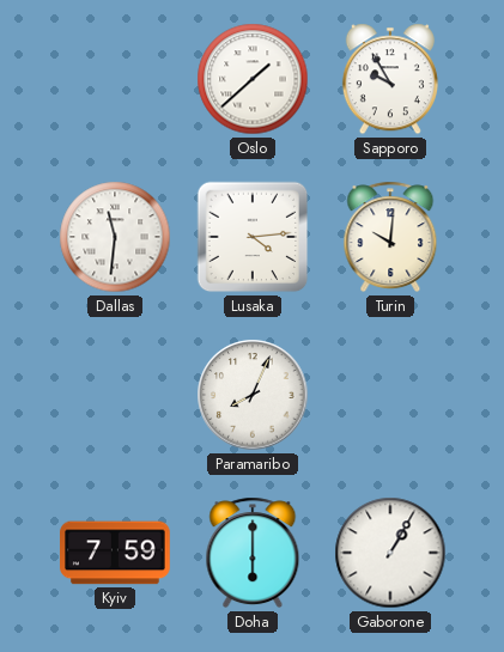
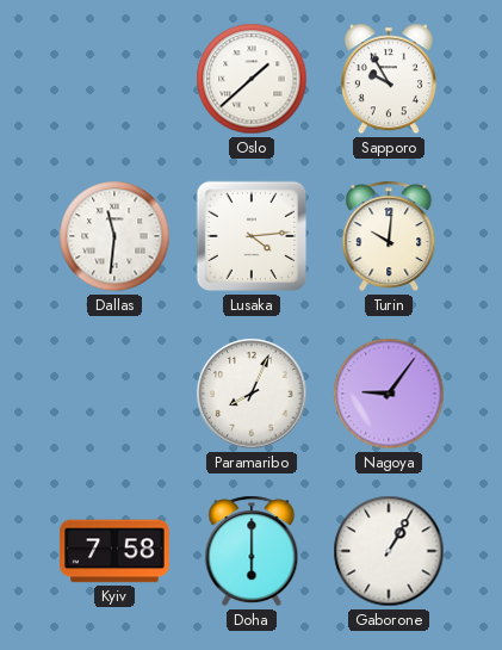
Nagoya: none -> 9:06
Kyiv: 7:59 -> 7:58
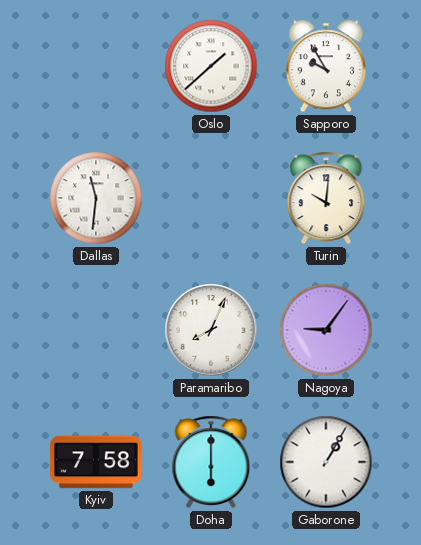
Lusaka: 4:14 -> none
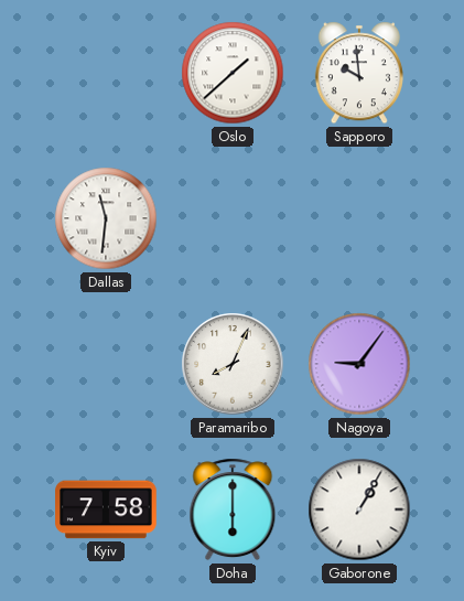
Sapporo: 9:55 -> 9:59
Turin: 10:01 -> none
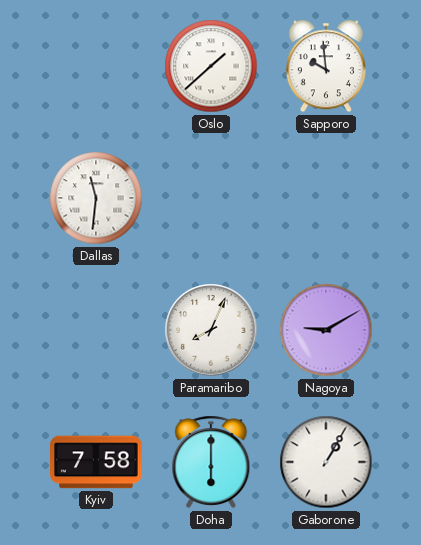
Nagoya: 9:06 -> 9:10
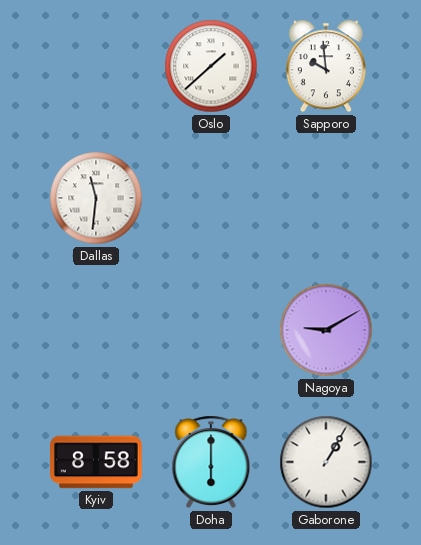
Paramaribo: 8:04 -> none
Kyiv: 7:58 -> 8:58
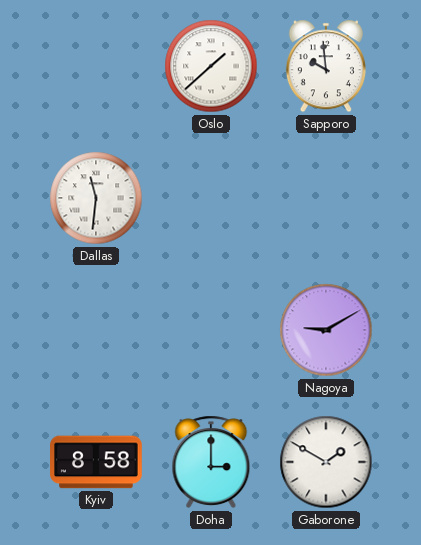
Doha: 6:00 -> 3:00
Gaborone: 1:05 -> 1:50
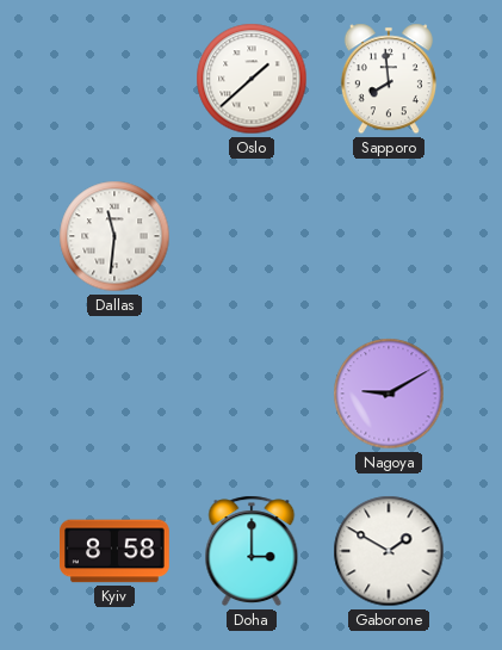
Sapporo: 9:59 -> 7:59
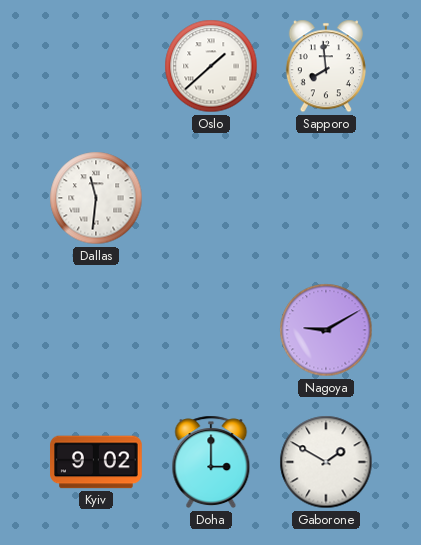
Kyiv: 8:58 -> 9:02
